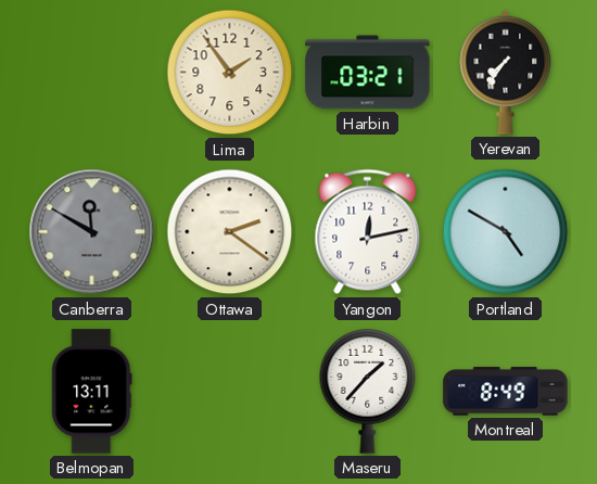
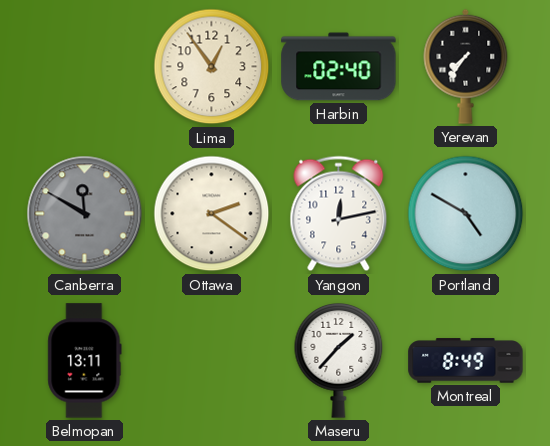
Lima: 1:54 -> 12:54
Harbin: 03:21 -> 02:40
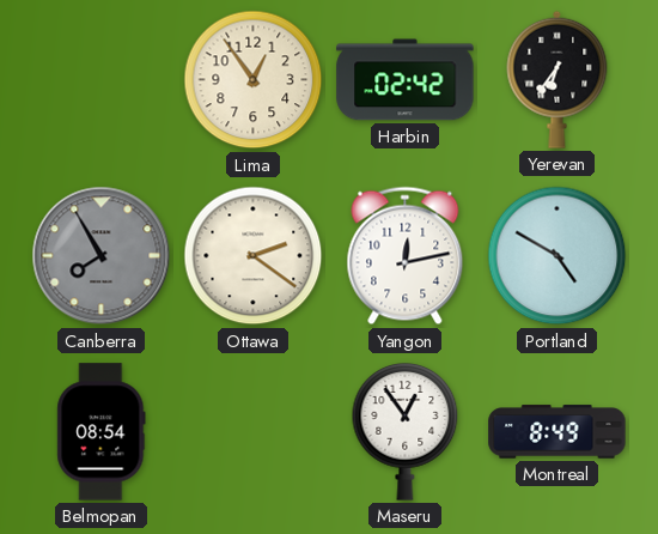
Harbin: 02:40 -> 02:42
Yerevan: 7:36 -> 6:36
Canberra: 11:50 -> 7:55
Belmopan: 13:11 -> 08:54
Maseru: 1:37 -> 12:54
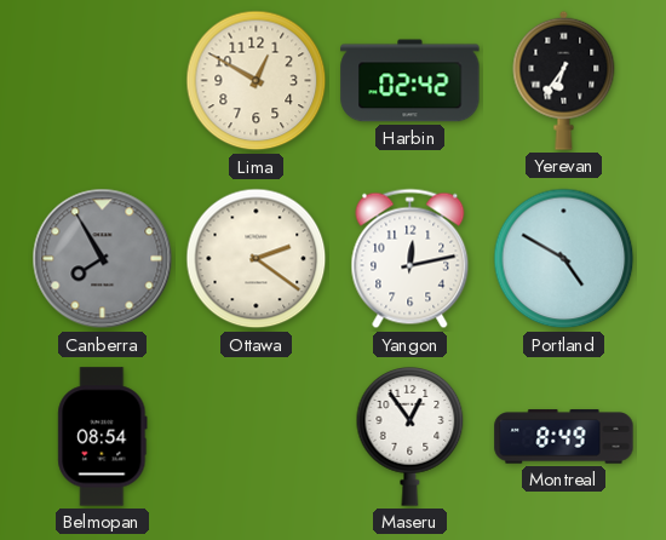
Lima: 12:54 -> 12:50
